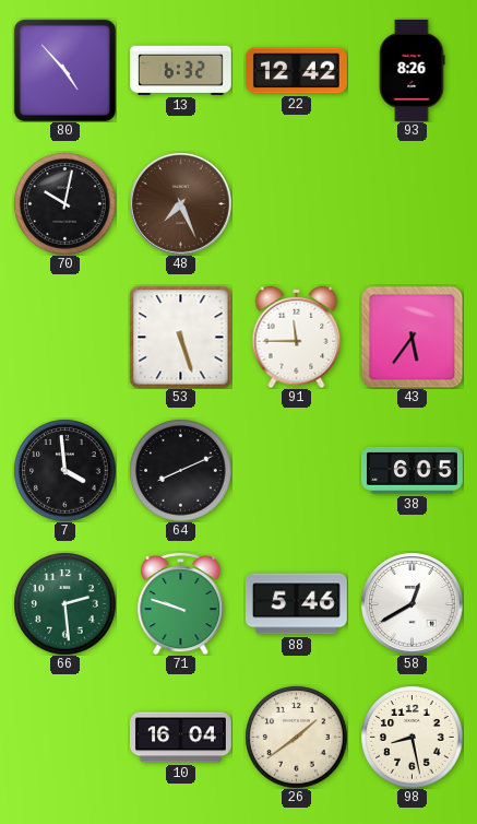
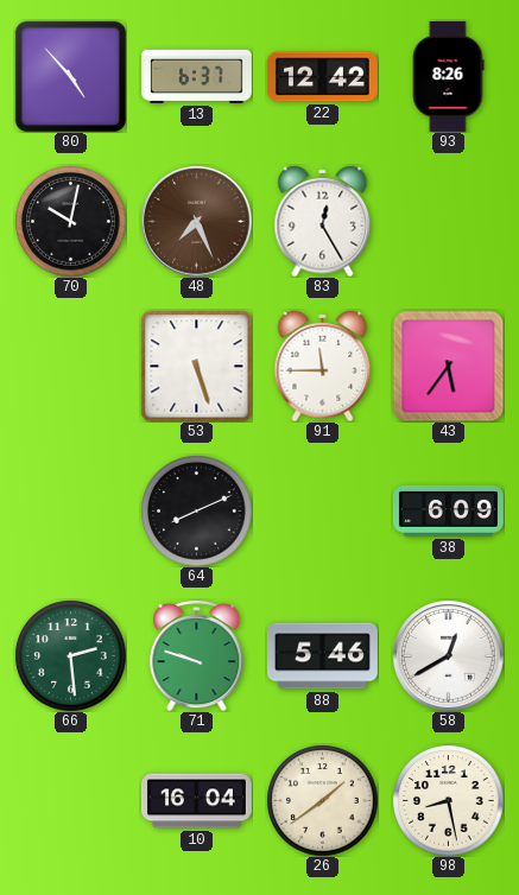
13: 6:32 -> 6:37
83: none -> 12:25
7: 3:59 -> none
38: 6:05 -> 6:09
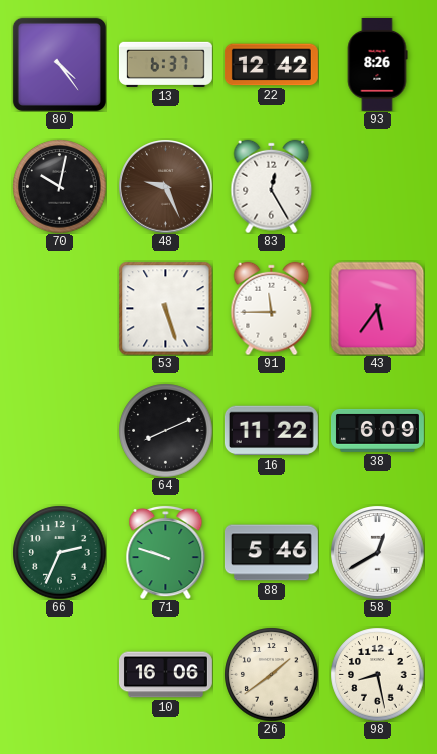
80: 4:53 -> 4:24
48: 7:26 -> 9:26
16: none -> 11:22
66: 2:29 -> 2:34
10: 16:04 -> 16:06
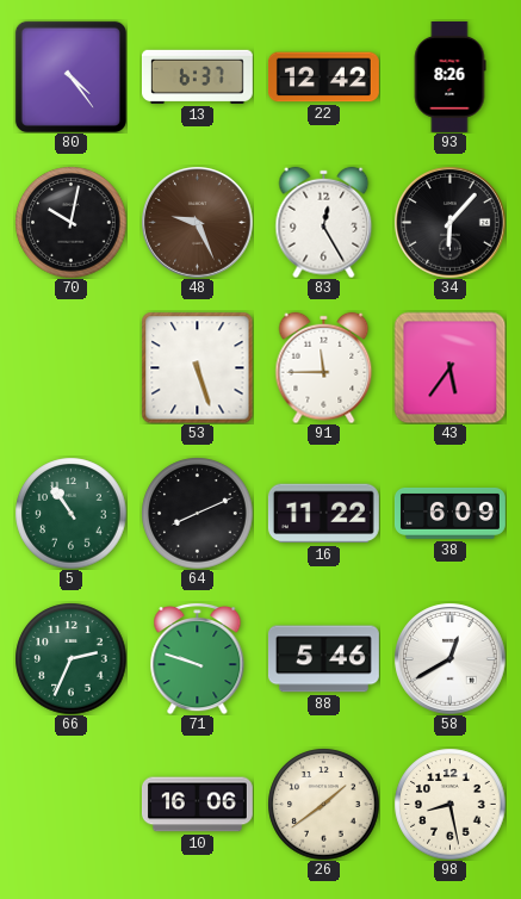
34: none -> 6:07
5: none -> 10:54
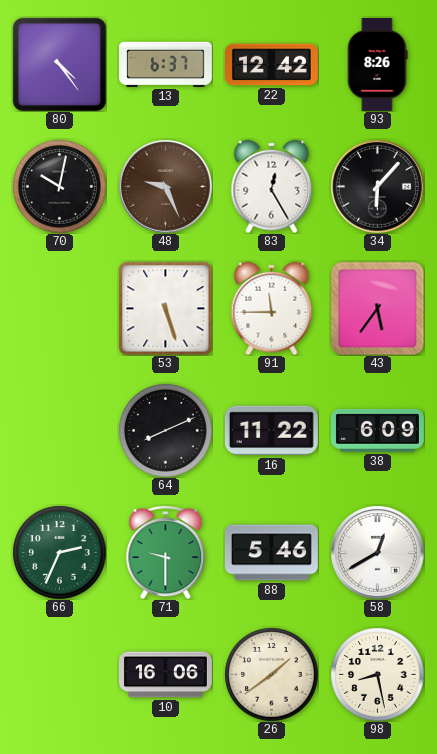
5: 10:54 -> none
71: 9:48 -> 9:30
